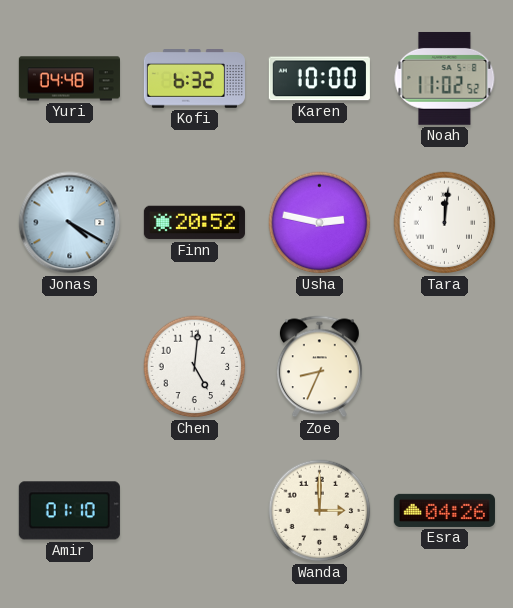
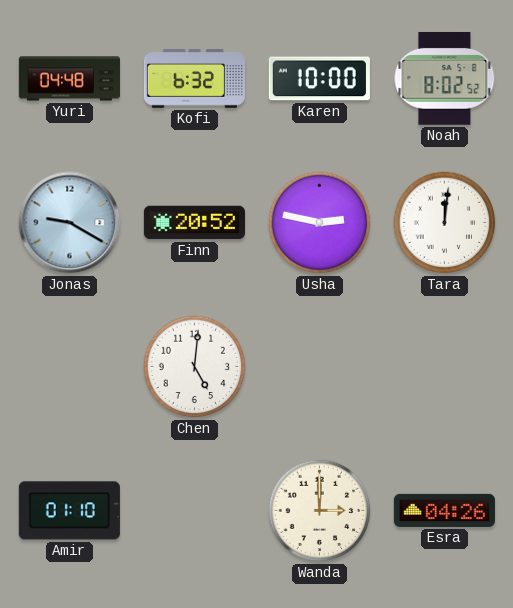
Noah: 11:02 -> 8:02
Jonas: 4:20 -> 9:20
Zoe: 8:34 -> none
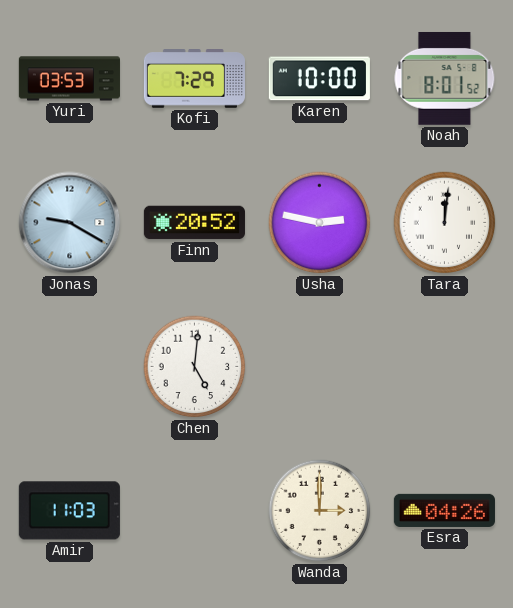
Yuri: 04:48 -> 03:53
Kofi: 6:32 -> 7:29
Noah: 8:02 -> 8:01
Amir: 01:10 -> 11:03
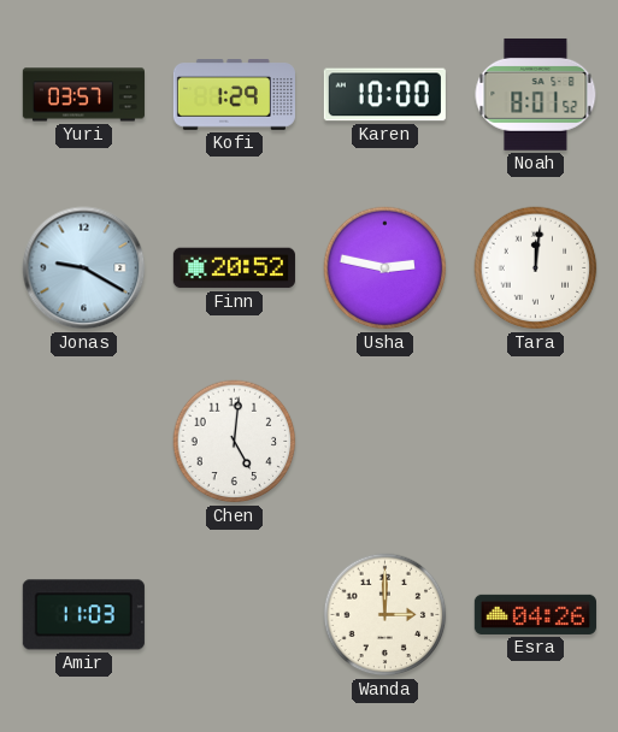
Yuri: 03:53 -> 03:57
Kofi: 7:29 -> 1:29
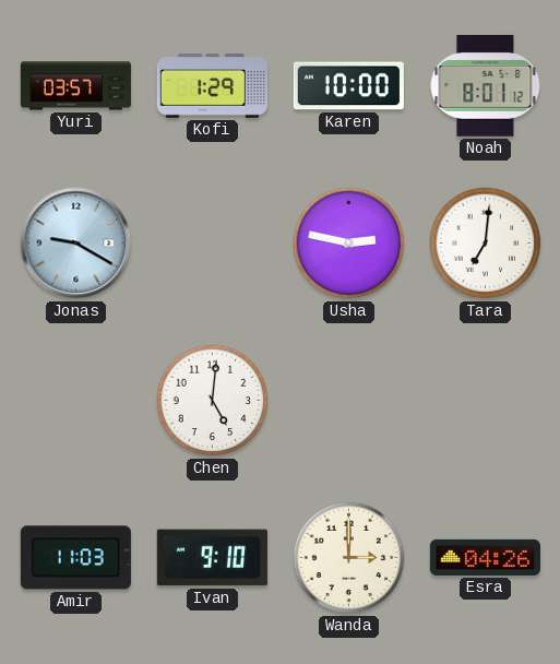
Noah: 8:01:52 -> 8:01:12
Finn: 20:52 -> none
Tara: 12:01 -> 7:01
Ivan: none -> 9:10
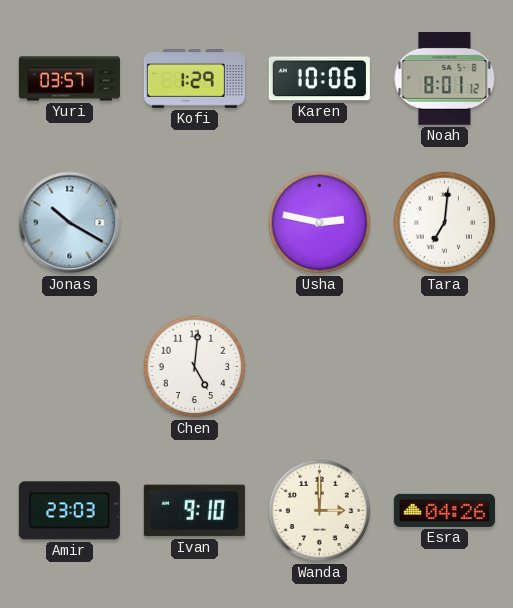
Karen: 10:00 -> 10:06
Jonas: 9:20 -> 10:20
Amir: 11:03 -> 23:03
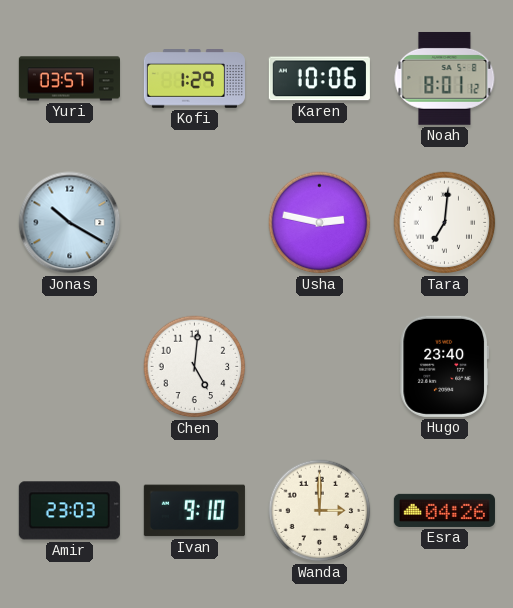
Hugo: none -> 23:40
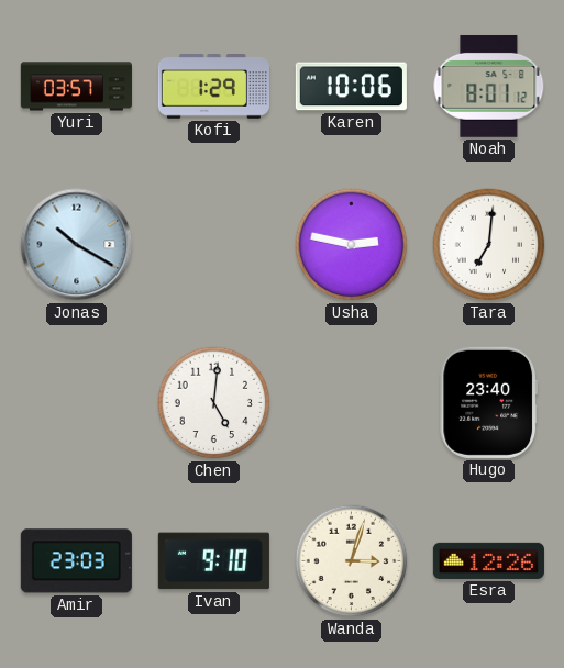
Wanda: 3:00 -> 3:03
Esra: 04:26 -> 12:26
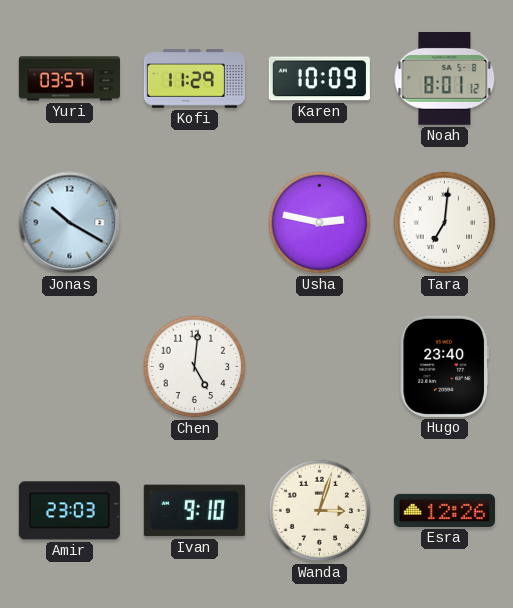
Kofi: 1:29 -> 11:29
Karen: 10:06 -> 10:09
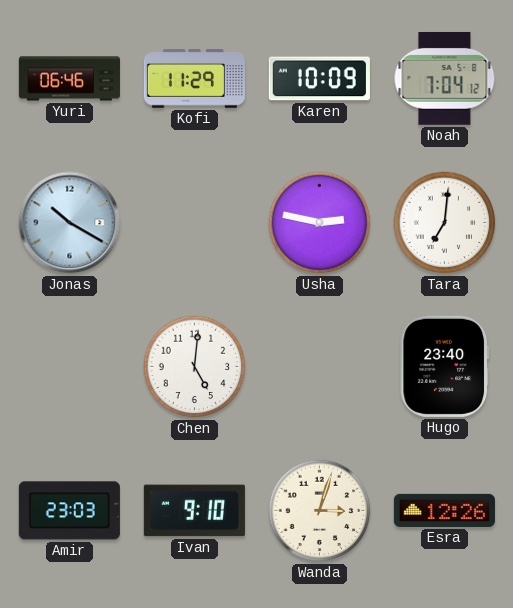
Yuri: 03:57 -> 06:46
Noah: 8:01 -> 7:04
